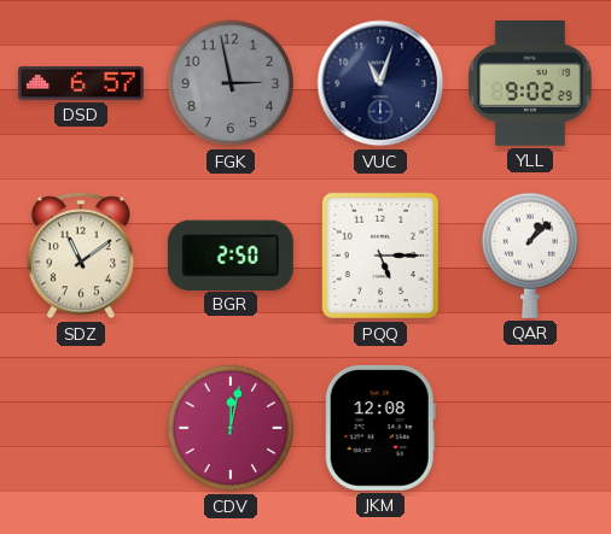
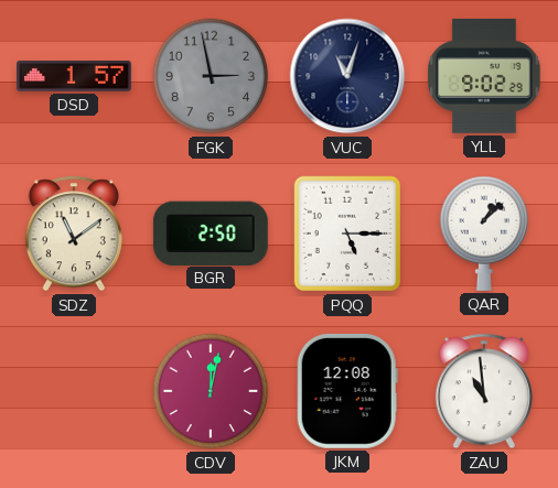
DSD: 6:57 -> 1:57
ZAU: none -> 10:59
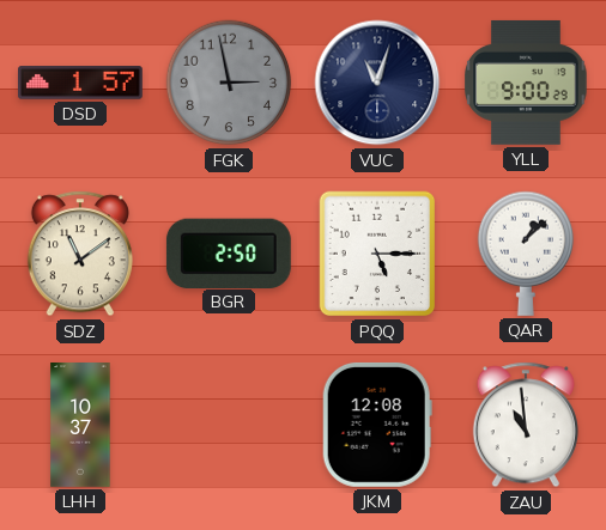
YLL: 9:02 -> 9:00
LHH: none -> 10:37
CDV: 12:02 -> none
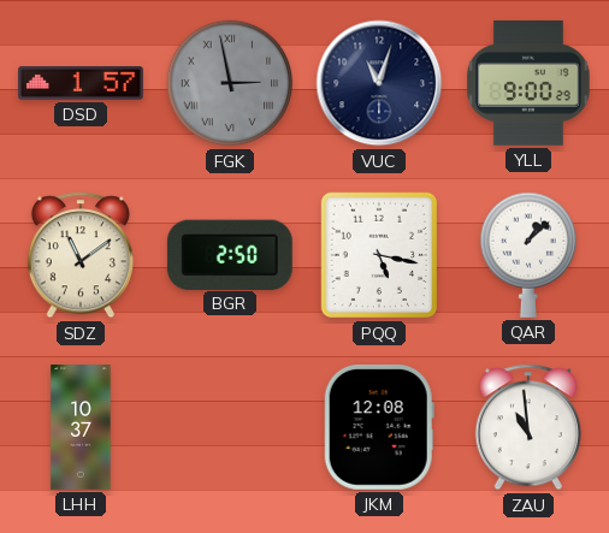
FGK numerals: Arabic -> Roman
PQQ: 5:15 -> 5:17
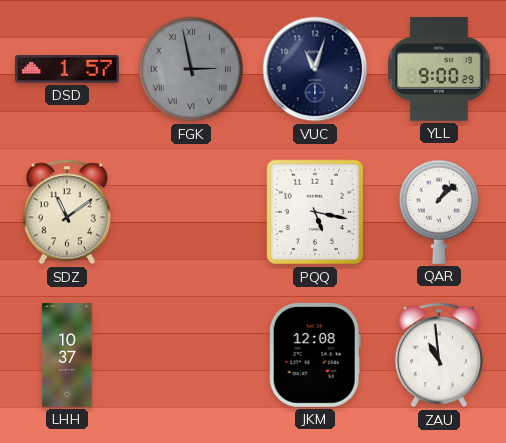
BGR: 2:50 -> none
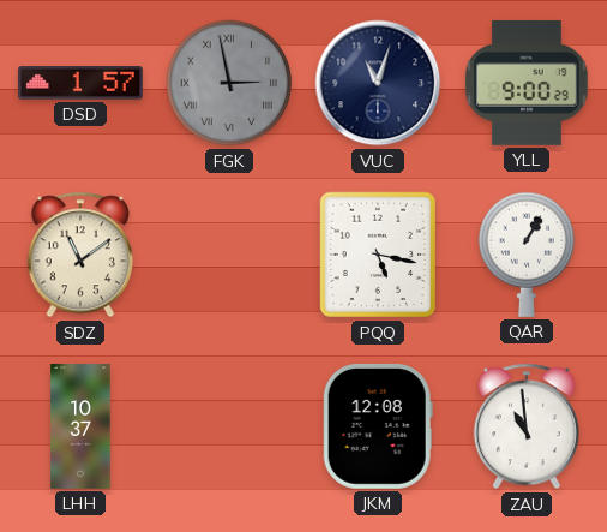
QAR: 1:08 -> 1:05
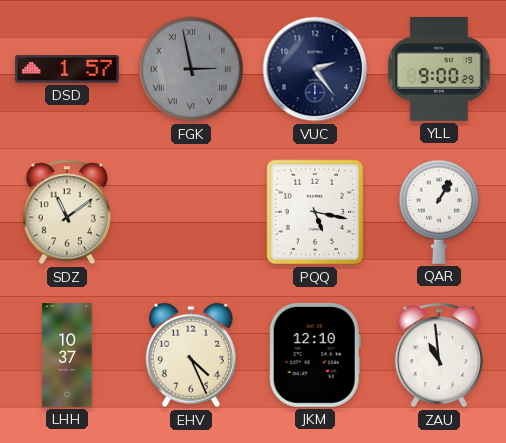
VUC: 11:03 -> 2:24
EHV: none -> 4:26
JKM: 12:08 -> 12:10
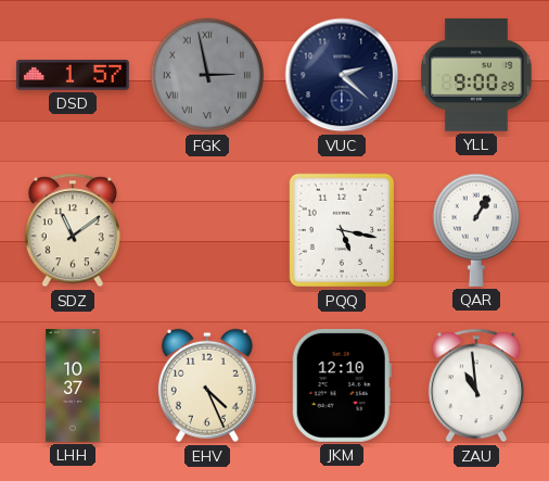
VUC: 2:24 -> 2:22
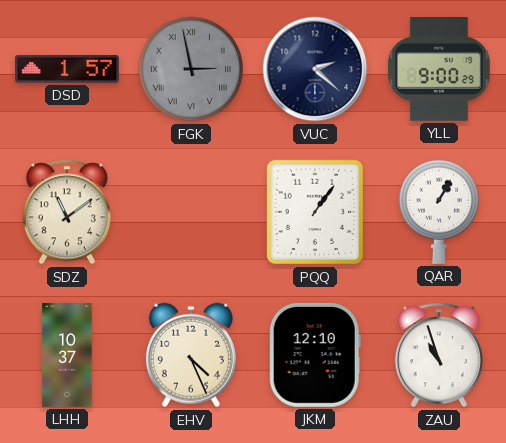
PQQ: 5:17 -> 1:06
ZAU: 10:59 -> 10:57
